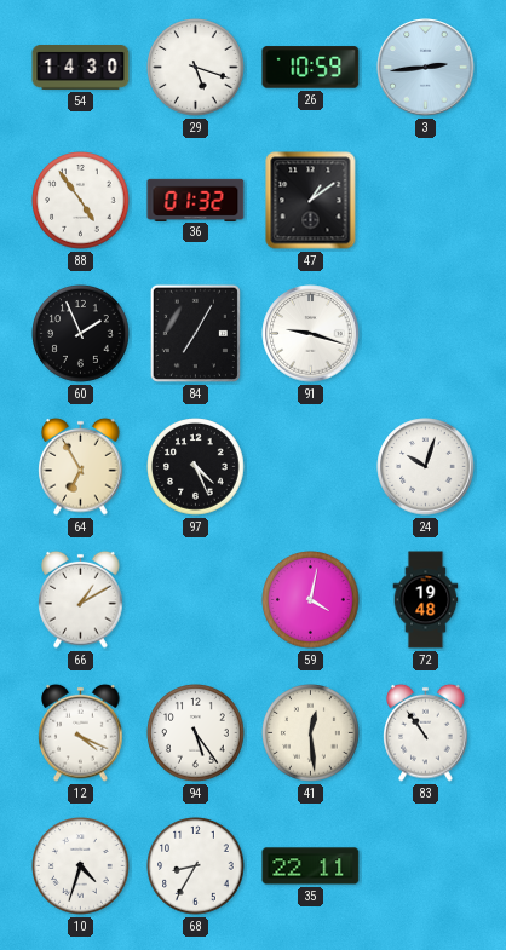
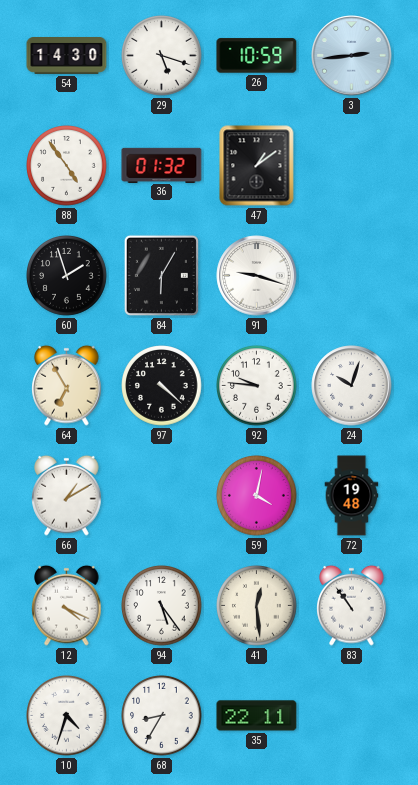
60: 1:56 -> 1:57
84: 7:05 -> 6:05
97: 4:26 -> 4:22
92: none -> 9:46
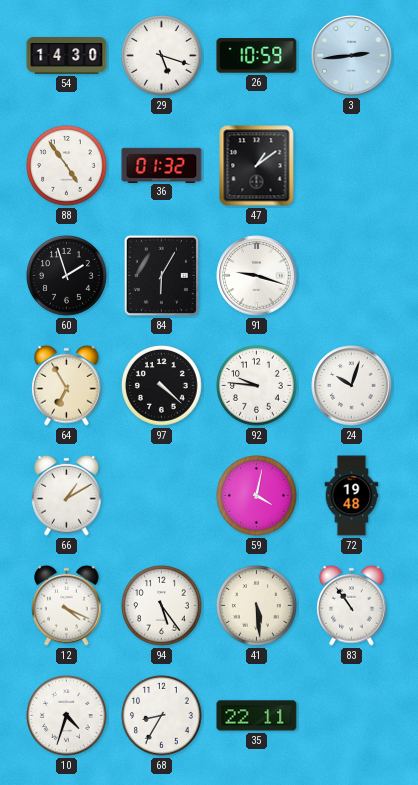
41: 12:29 -> 5:29
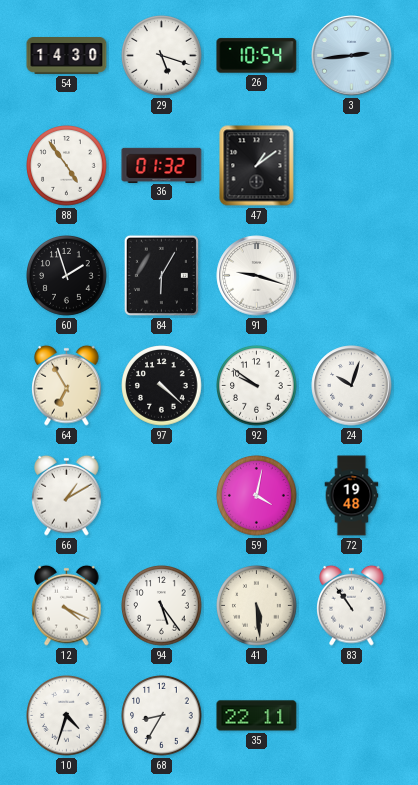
26: 10:59 -> 10:54
92: 9:46 -> 9:51
